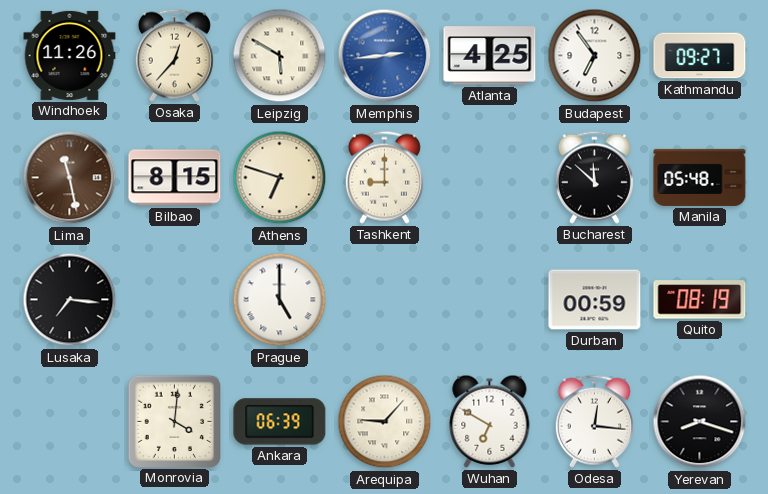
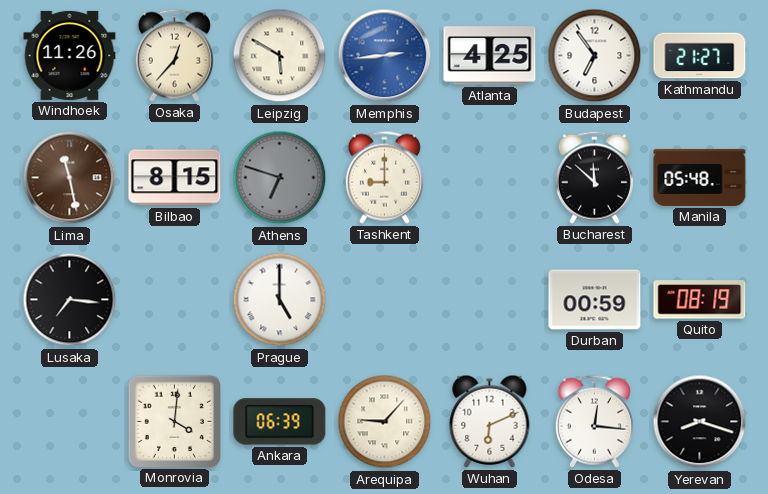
Kathmandu: 09:27 -> 21:27
Athens dial: cream -> grey
Wuhan: 6:50 -> 6:11
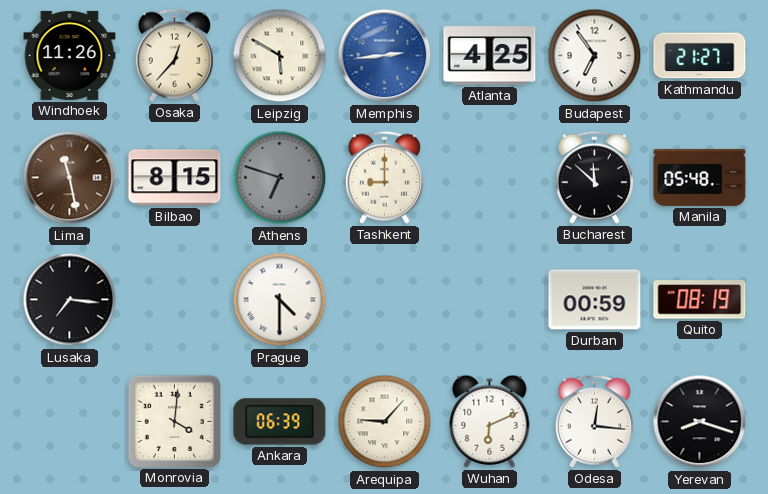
Prague: 5:00 -> 4:30
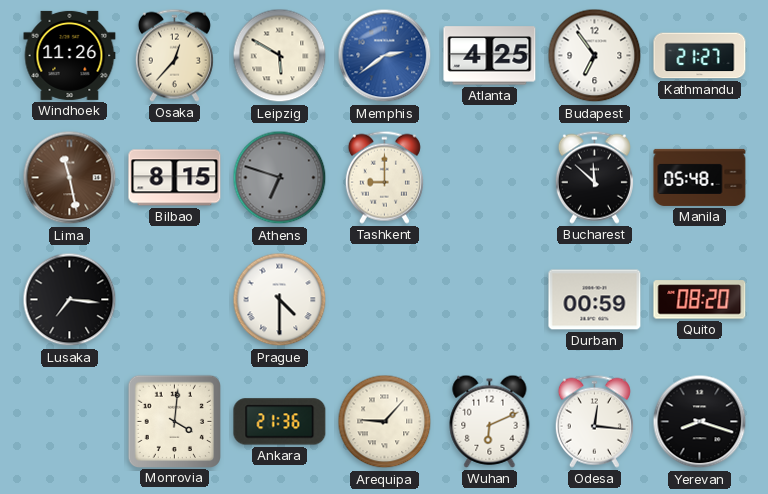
Memphis: 2:44 -> 2:39
Quito: 08:19 -> 08:20
Ankara: 06:39 -> 21:36
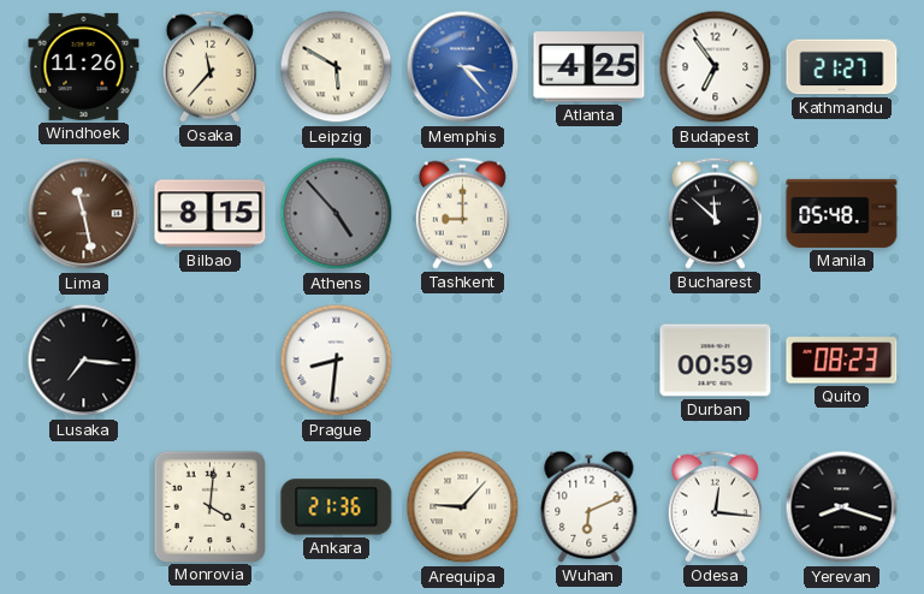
Osaka: 12:37 -> 11:37
Memphis: 2:39 -> 3:23
Athens: 6:48 -> 4:53
Prague: 4:30 -> 8:31
Quito: 08:20 -> 08:23
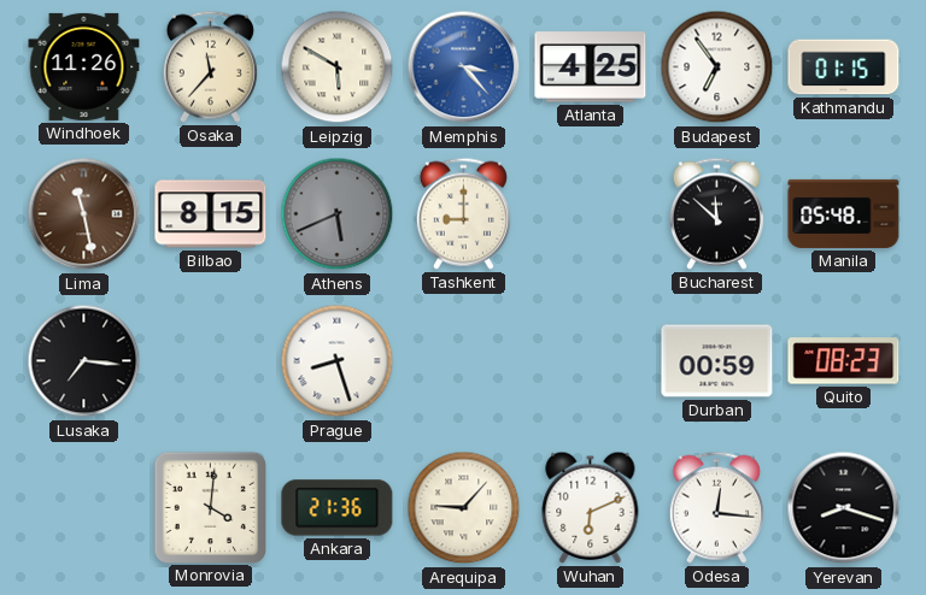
Kathmandu: 21:27 -> 01:15
Athens: 4:53 -> 5:41
Prague: 8:31 -> 8:27
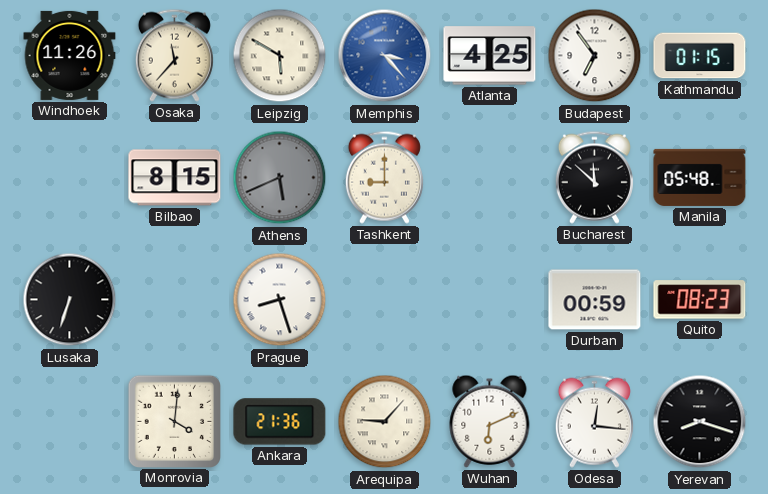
Lima: 11:28 -> none
Lusaka: 7:16 -> 6:33
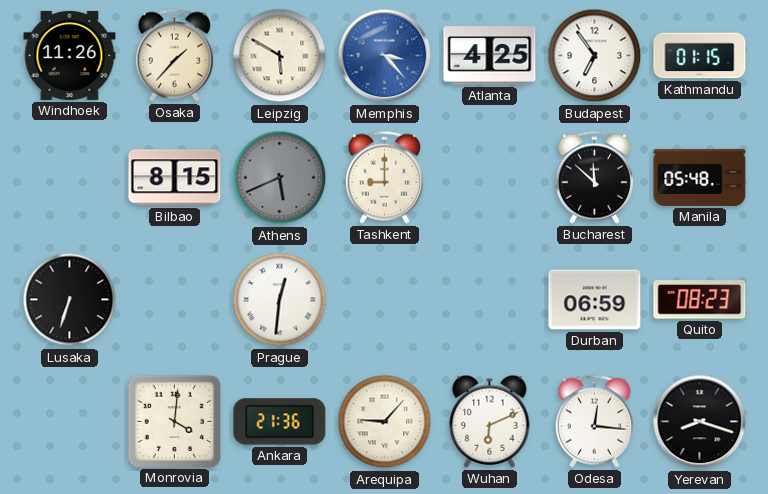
Osaka: 11:37 -> 1:37
Prague: 8:27 -> 12:31
Durban: 00:59 -> 06:59
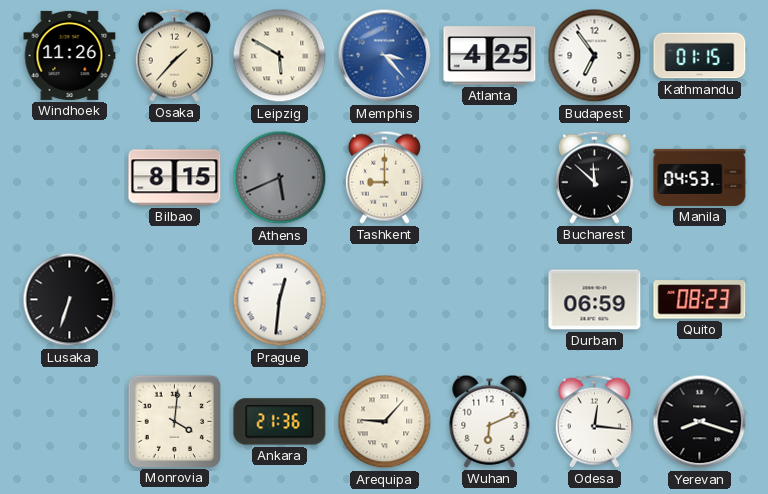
Manila: 05:48 -> 04:53
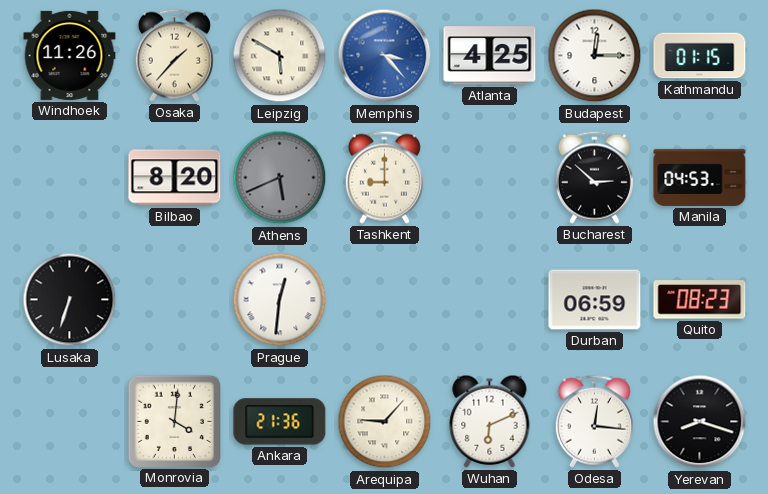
Budapest: 6:54 -> 12:15
Bilbao: 8:15 -> 8:20
Bucharest: 11:52 -> 2:52
